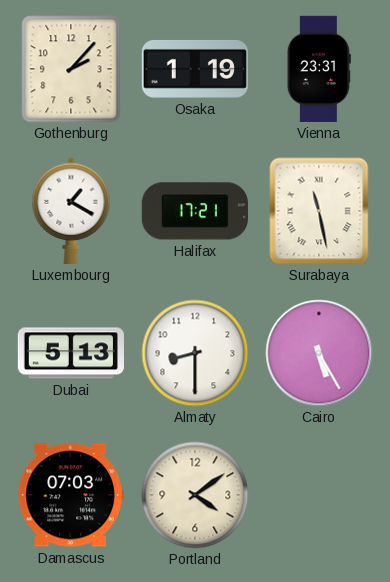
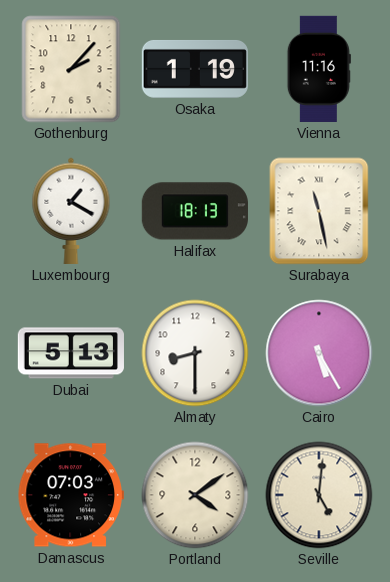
Vienna: 23:31 -> 11:16
Halifax: 17:21 -> 18:13
Seville: none -> 5:01
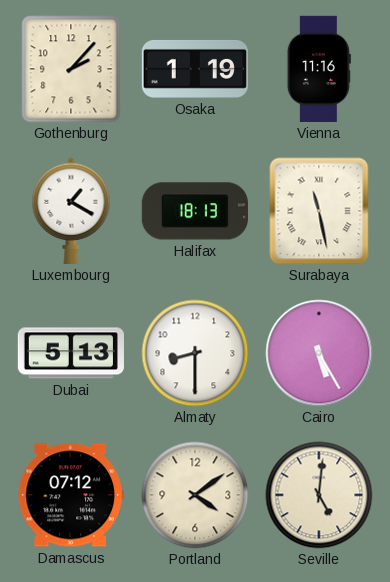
Damascus: 07:03 -> 07:12
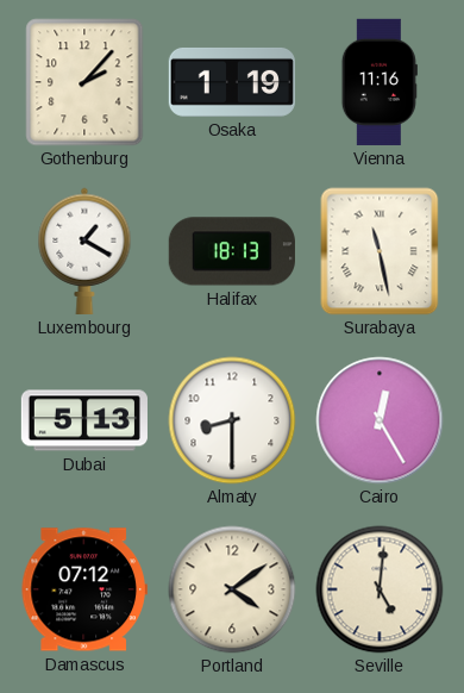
Cairo: 5:25 -> 12:25
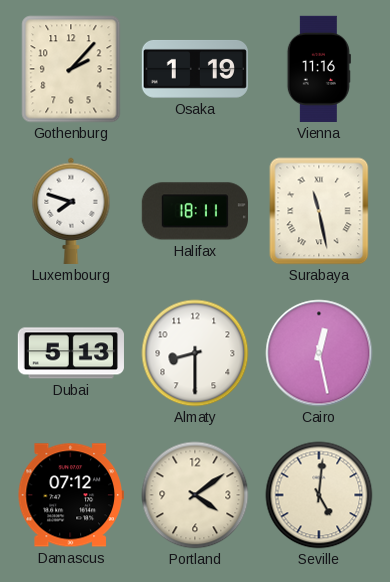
Luxembourg: 1:20 -> 7:48
Halifax: 18:13 -> 18:11
Cairo: 12:25 -> 12:28
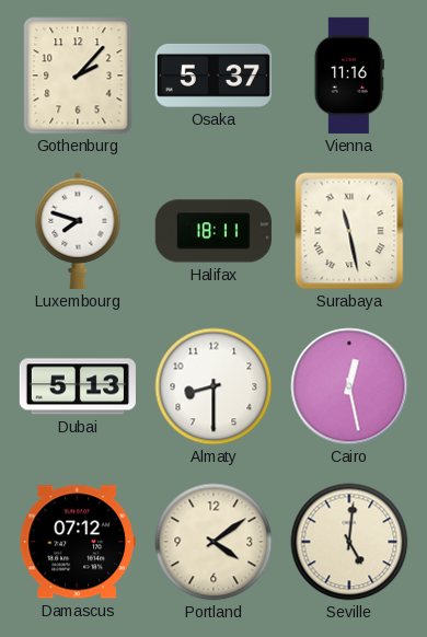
Osaka: 1:19 -> 5:37
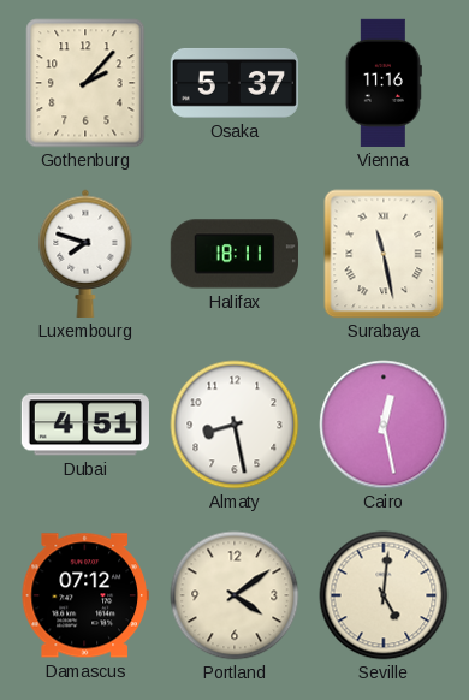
Dubai: 5:13 -> 4:51
Almaty: 8:30 -> 8:28
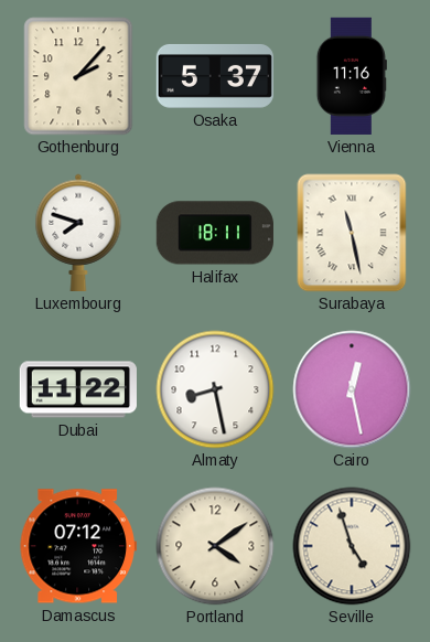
Dubai: 4:51 -> 11:22
Seville: 5:01 -> 4:57
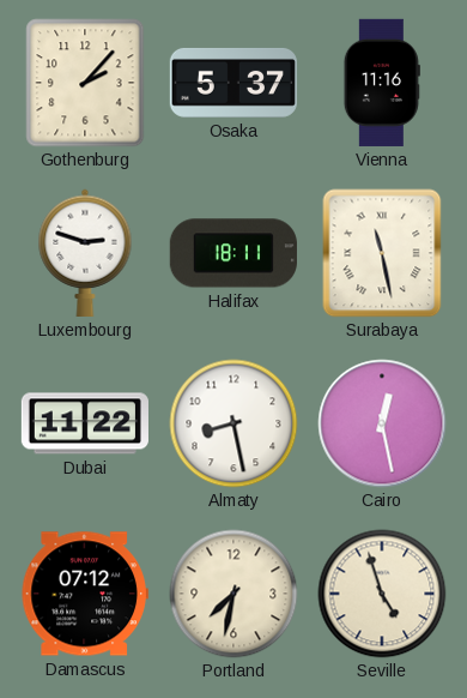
Luxembourg: 7:48 -> 2:48
Portland: 4:09 -> 7:32
